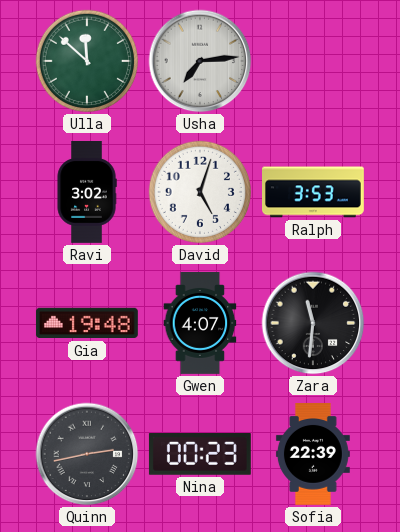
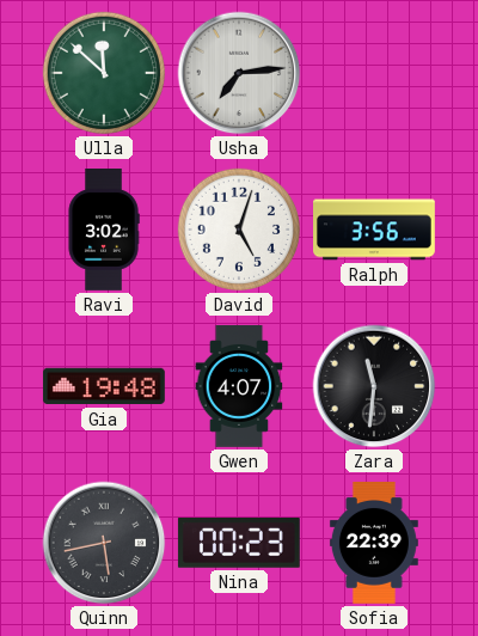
Ralph: 3:53 -> 3:56
Quinn: 2:43 -> 5:43
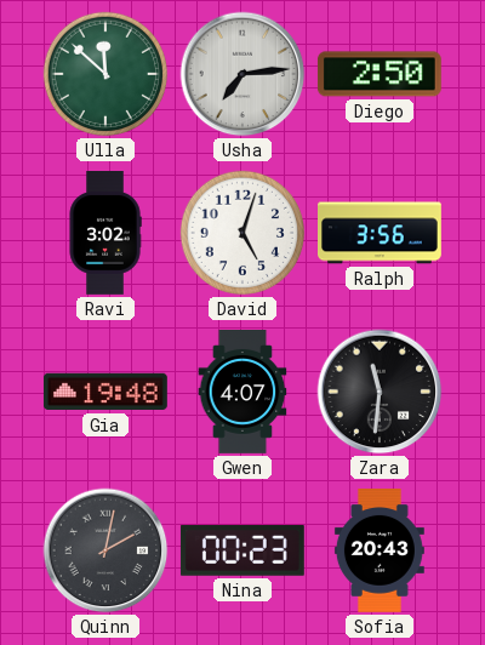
Diego: none -> 2:50
Quinn: 5:43 -> 2:02
Sofia: 22:39 -> 20:43
